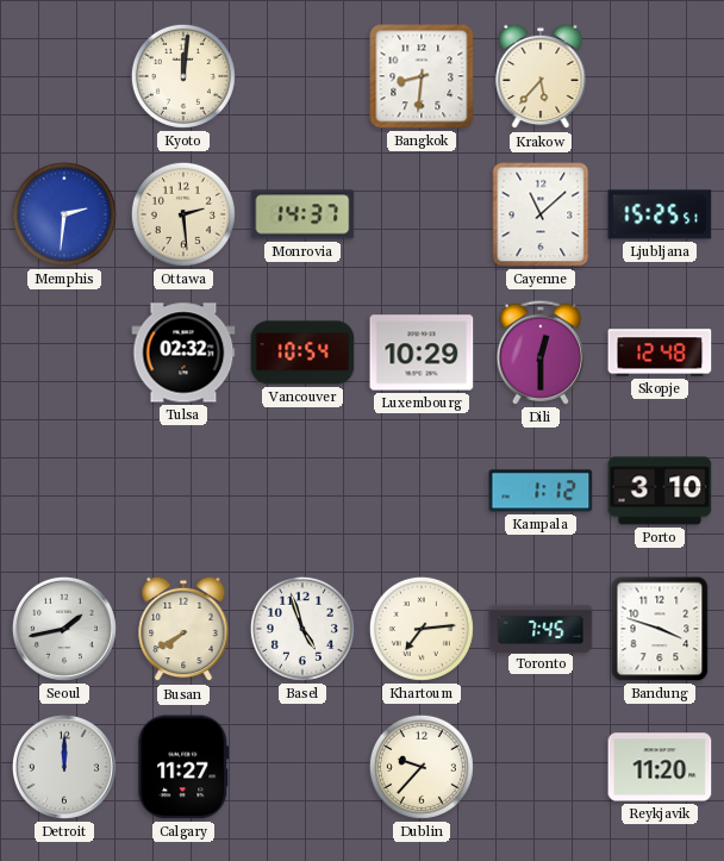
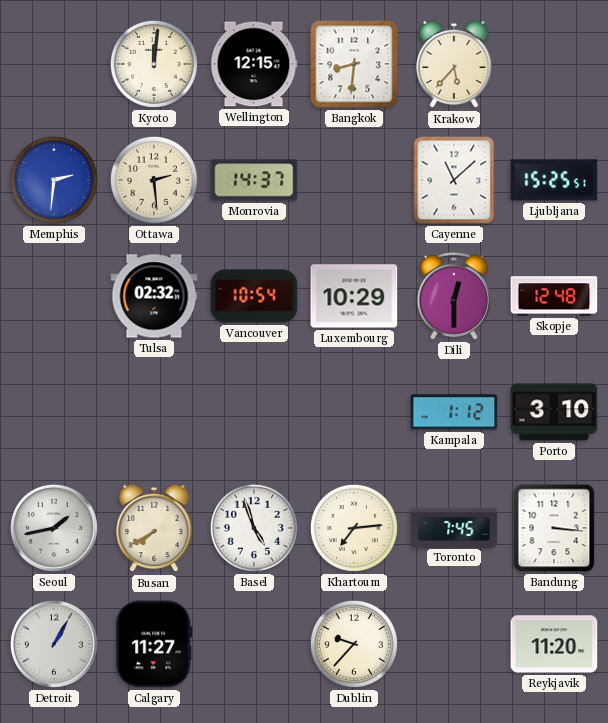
Wellington: none -> 12:15
Bandung: 3:48 -> 3:16
Detroit: 12:00 -> 1:05
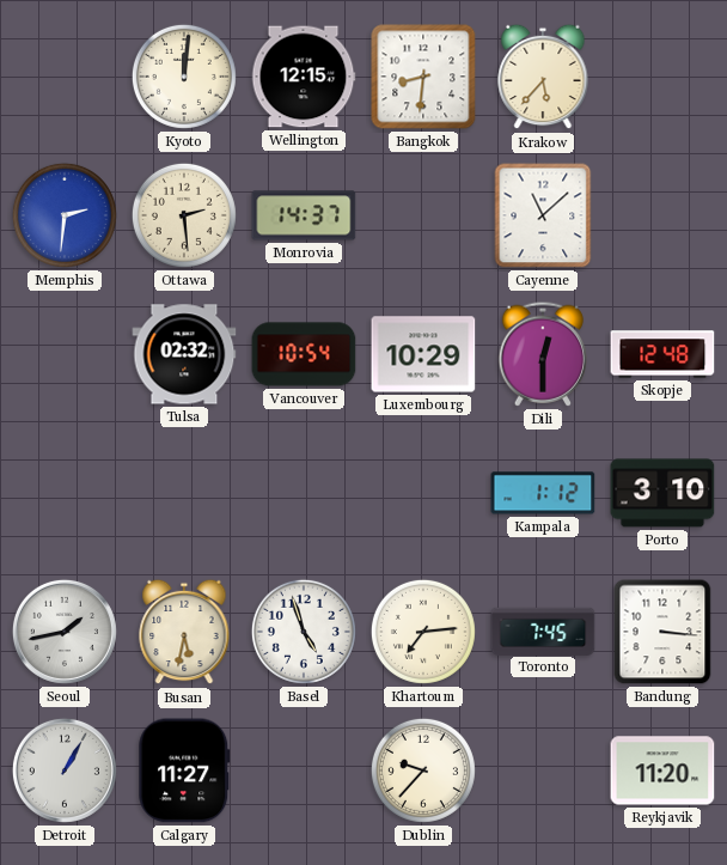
Ljubljana: 15:25 -> none
Busan: 7:40 -> 5:32
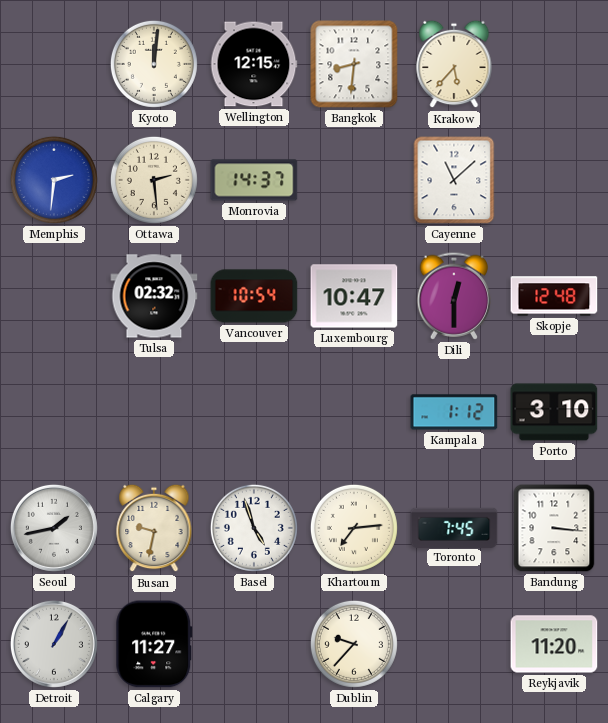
Luxembourg: 10:29 -> 10:47
Busan: 5:32 -> 9:32
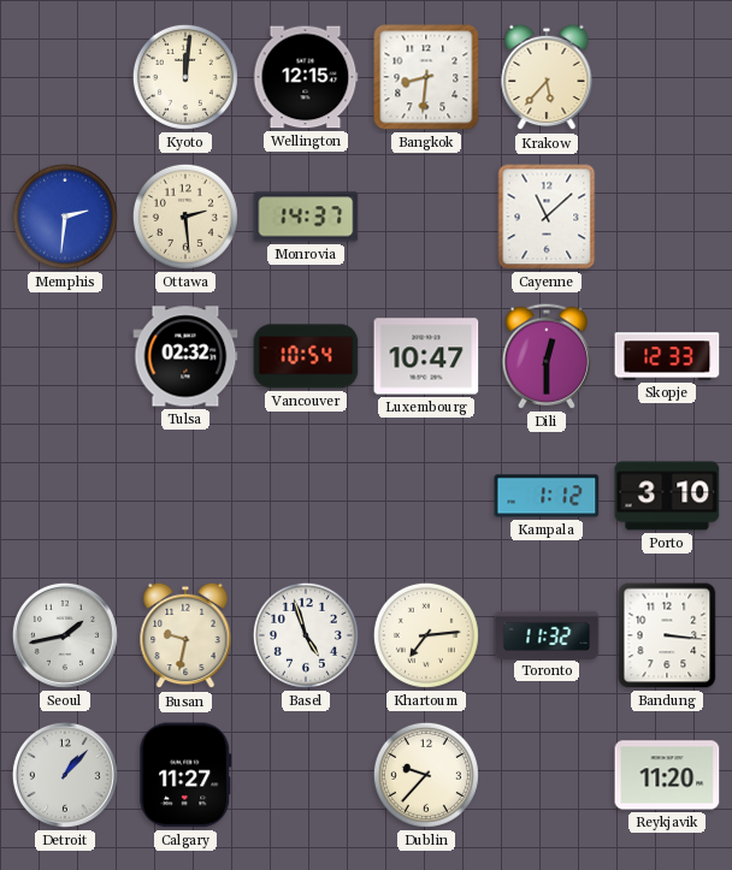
Skopje: 12:48 -> 12:33
Toronto: 7:45 -> 11:32
Detroit: 1:05 -> 1:07
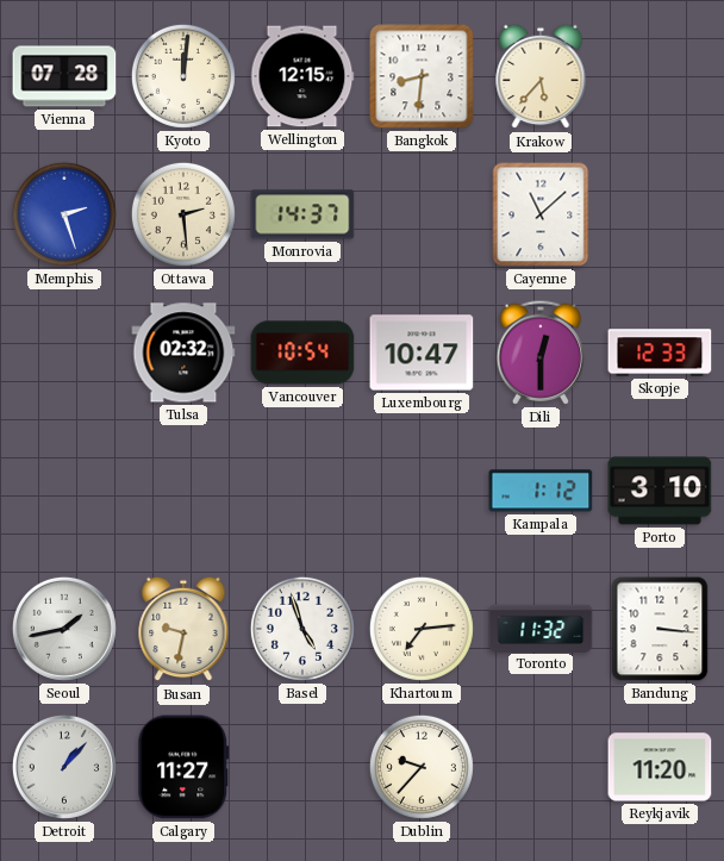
Vienna: none -> 07:28
Memphis: 2:31 -> 2:27
